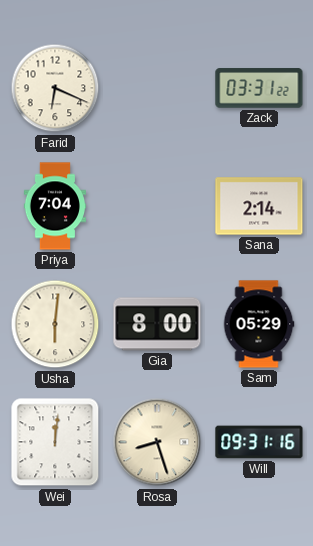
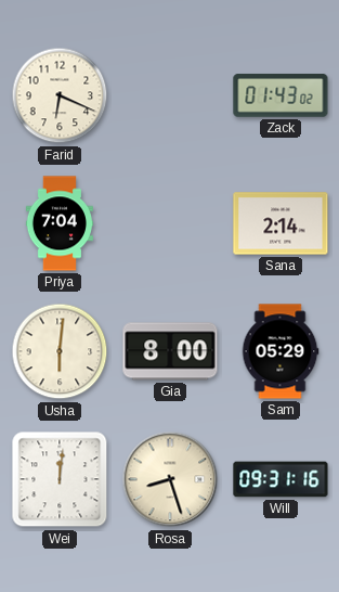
Zack: 03:31 -> 01:43
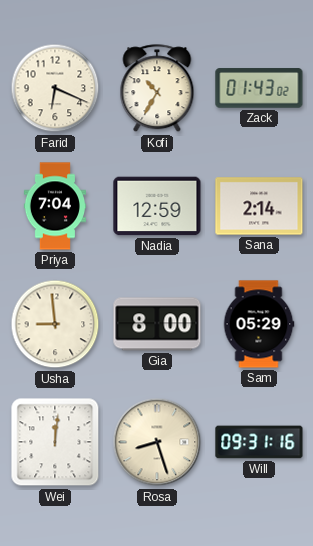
Kofi: none -> 10:35
Nadia: none -> 12:59
Usha: 6:01 -> 8:59
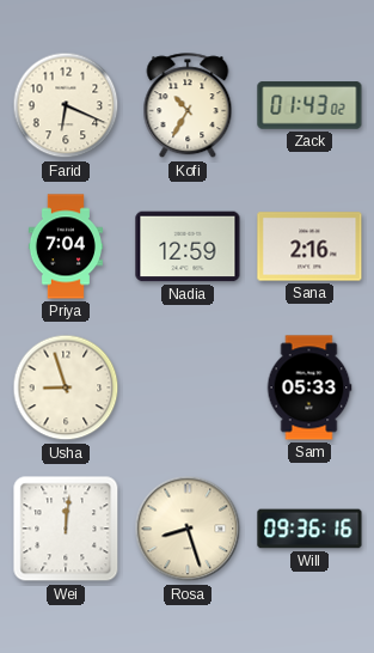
Sana: 2:14 -> 2:16
Usha: 8:59 -> 8:57
Gia: 8:00 -> none
Sam: 05:29 -> 05:33
Will: 09:31 -> 09:36
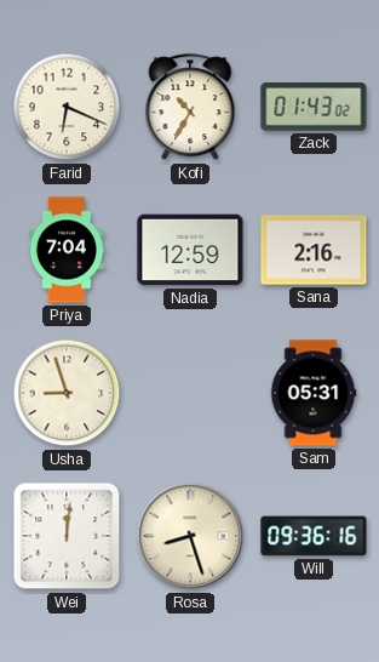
Sam: 05:33 -> 05:31
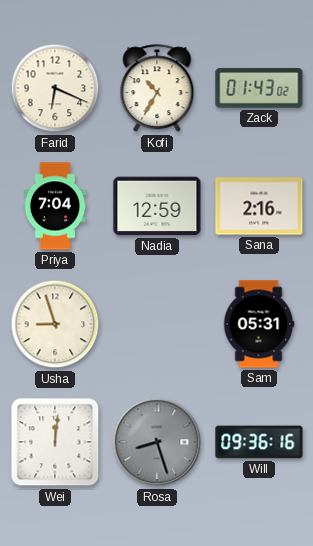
Rosa dial: cream -> grey
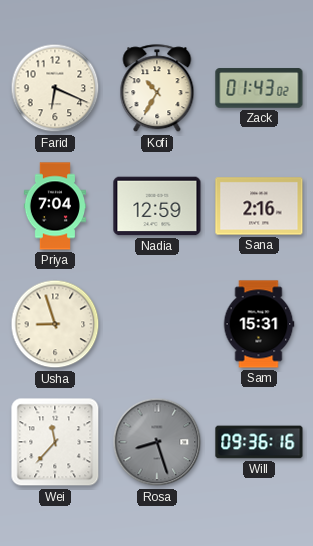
Sam: 05:31 -> 15:31
Wei: 12:01 -> 11:37
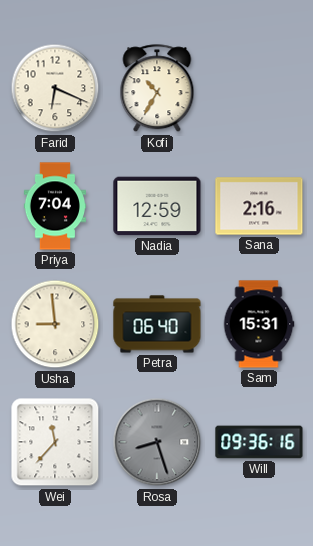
Zack: 01:43 -> none
Usha: 8:57 -> 8:59
Petra: none -> 06:40
